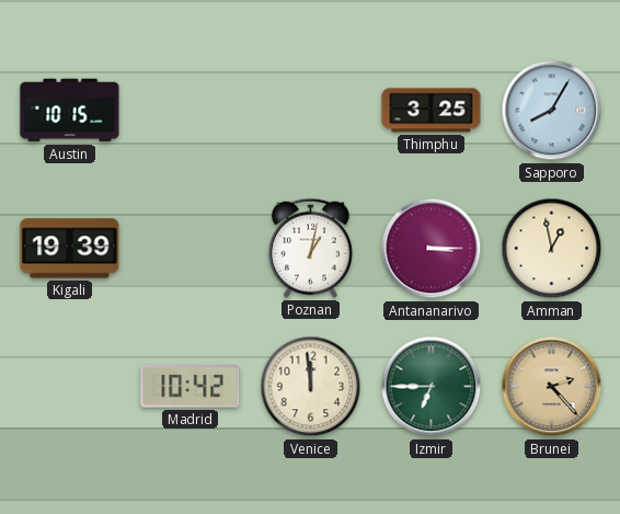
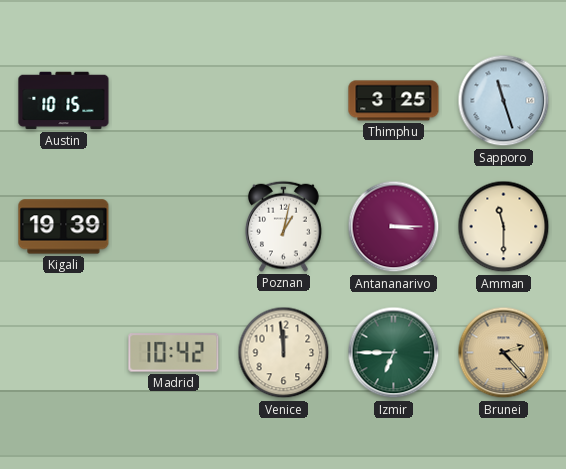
Sapporo: 8:05 -> 11:27
Amman: 12:58 -> 11:30
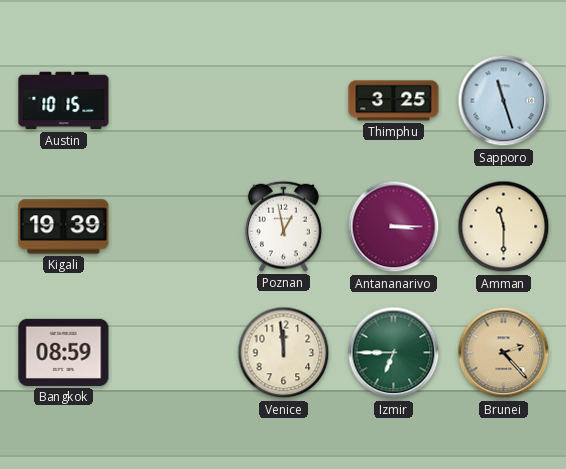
Poznan: 1:02 -> 12:58
Bangkok: none -> 08:59
Madrid: 10:42 -> none
